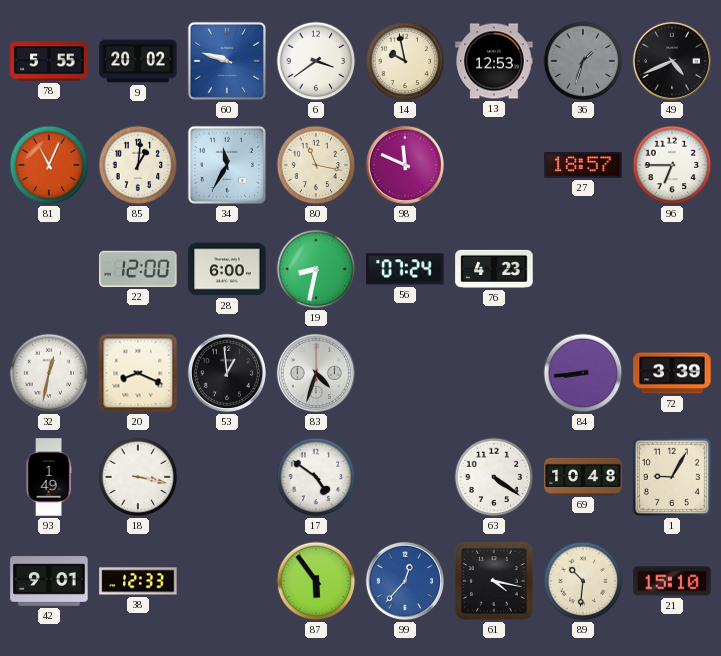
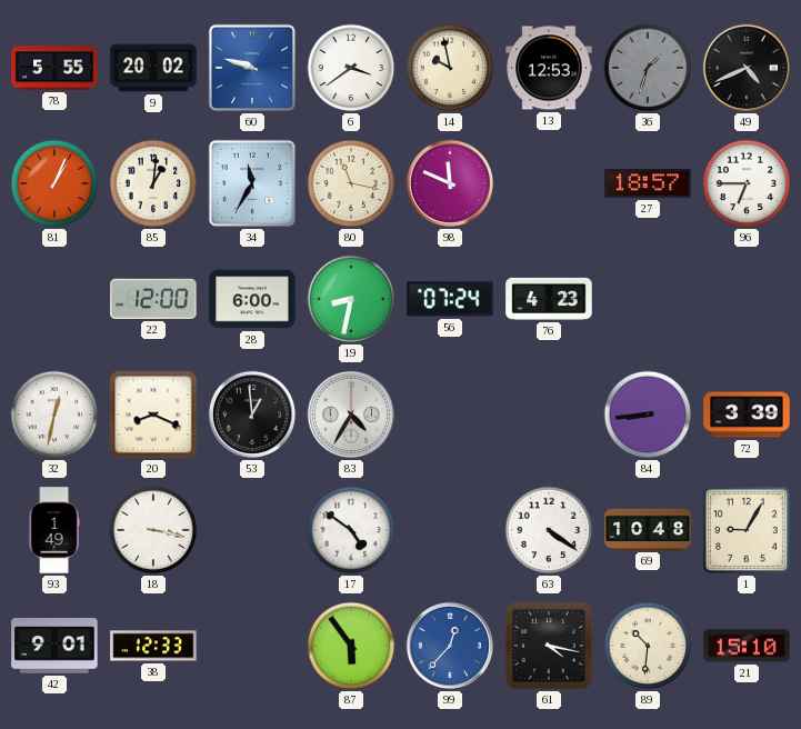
81: 11:04 -> 1:04
83: 4:33 -> 4:35
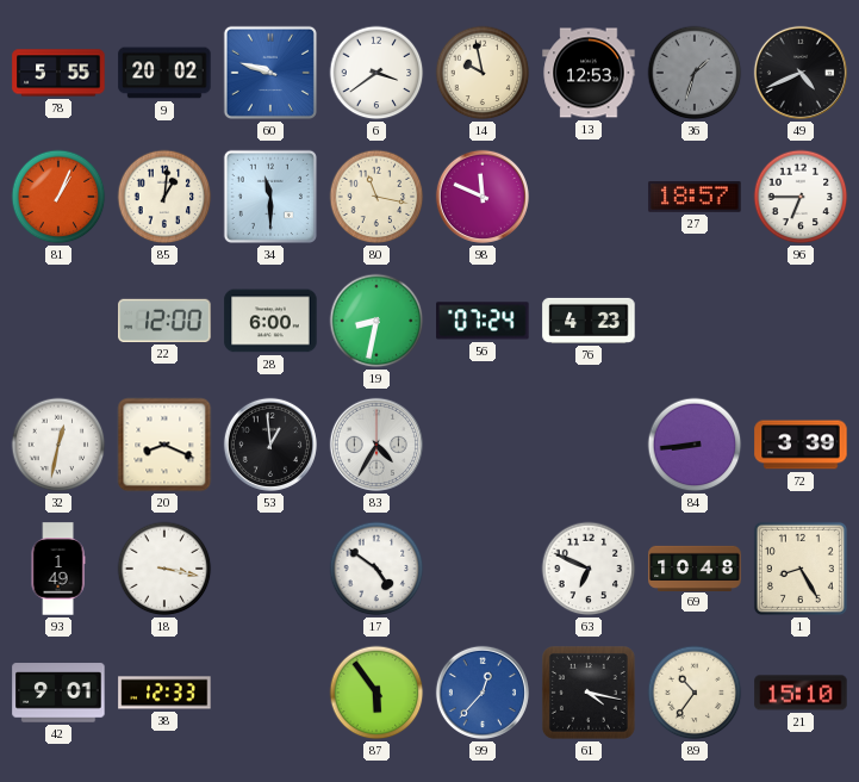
34: 11:35 -> 11:30
63: 4:21 -> 6:49
1: 9:05 -> 8:25
89: 10:31 -> 10:36
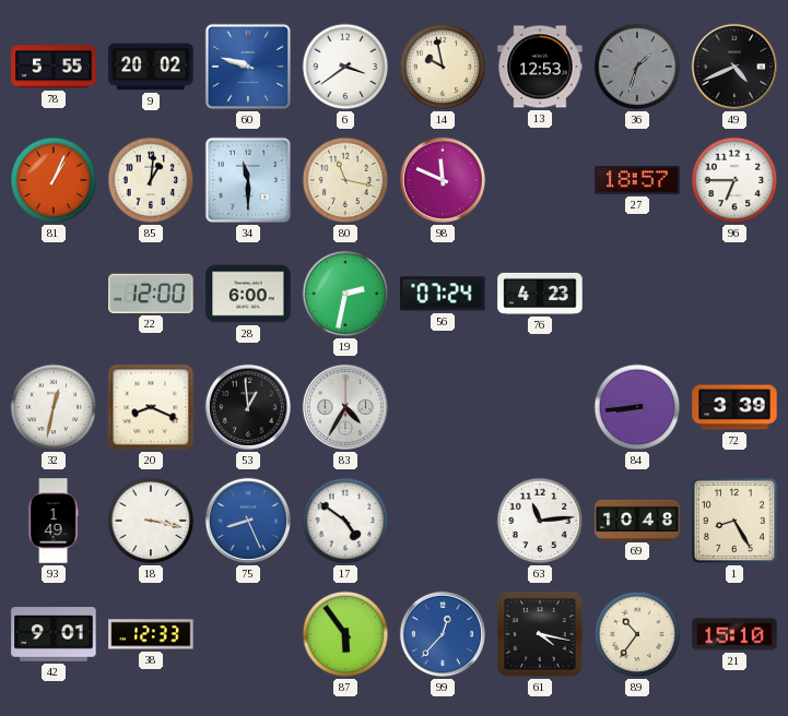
19: 8:32 -> 2:32
75: none -> 8:26
63: 6:49 -> 11:14
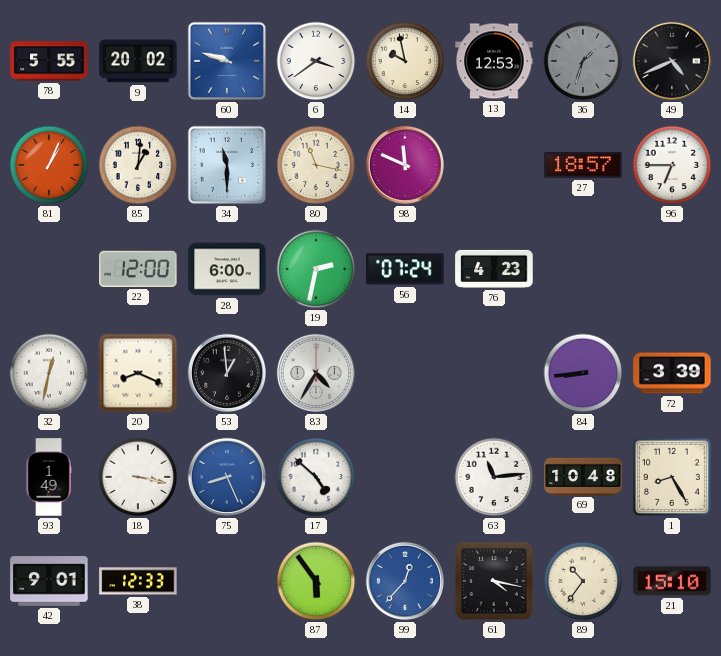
17: 4:51 -> 4:52
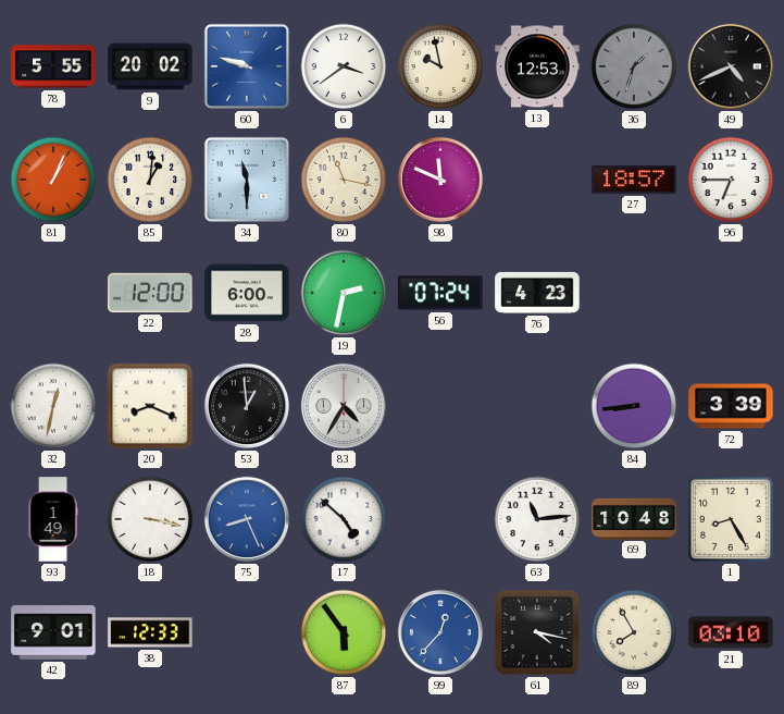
89: 10:36 -> 7:55
21: 15:10 -> 03:10
